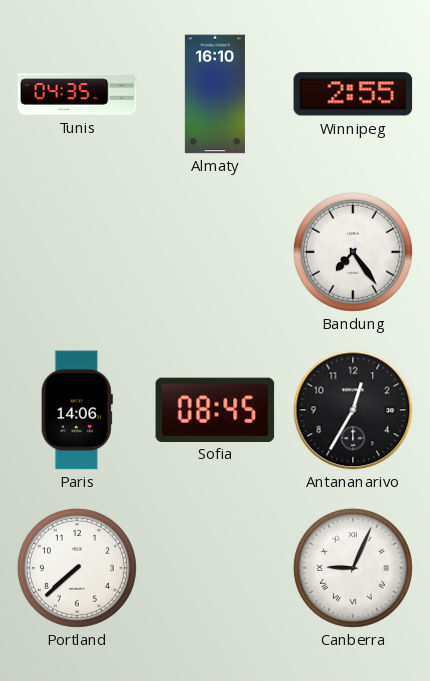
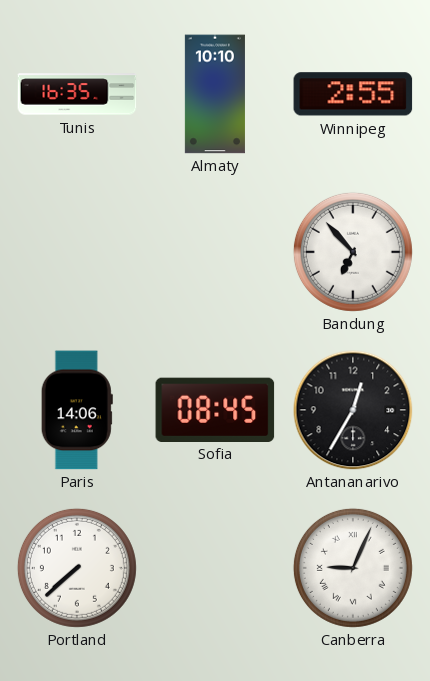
Tunis: 04:35 -> 16:35
Almaty: 16:10 -> 10:10
Bandung: 7:24 -> 6:53
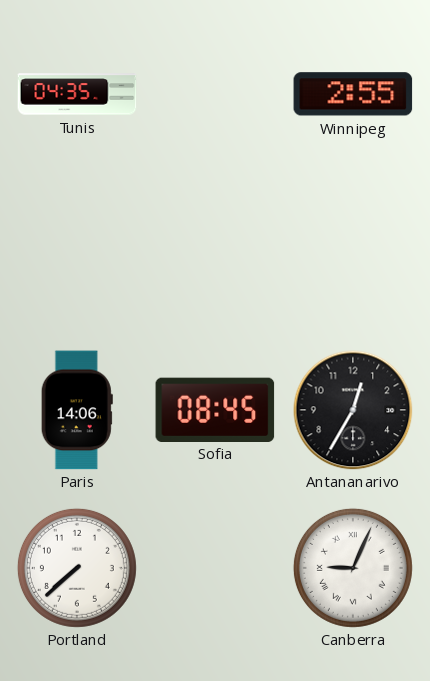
Tunis: 16:35 -> 04:35
Almaty: 10:10 -> none
Bandung: 6:53 -> none
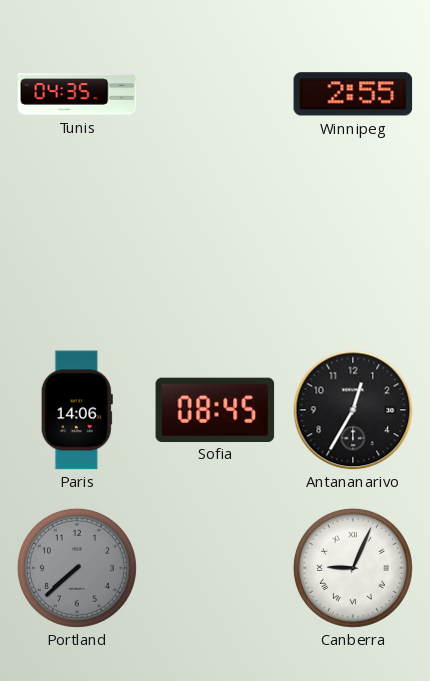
Portland dial: white -> grey
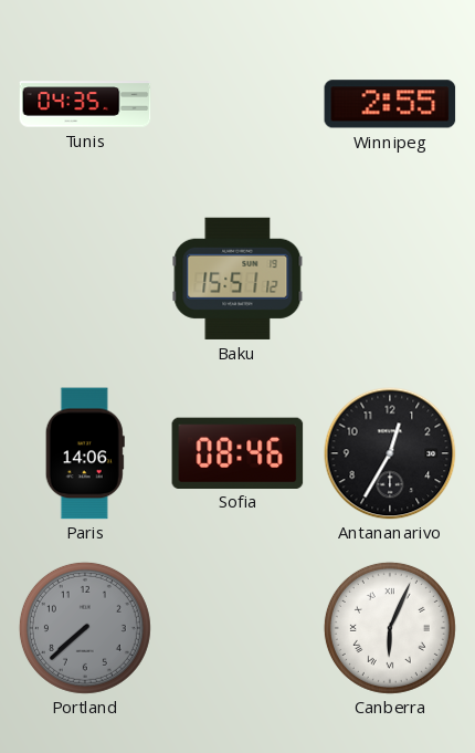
Baku: none -> 15:51
Sofia: 08:45 -> 08:46
Canberra: 9:04 -> 6:04
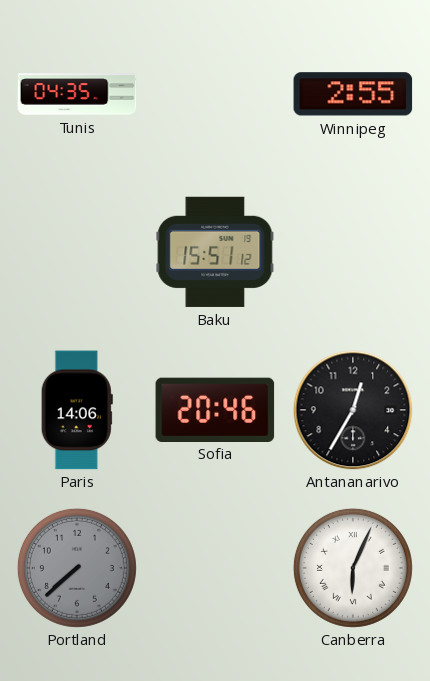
Sofia: 08:46 -> 20:46
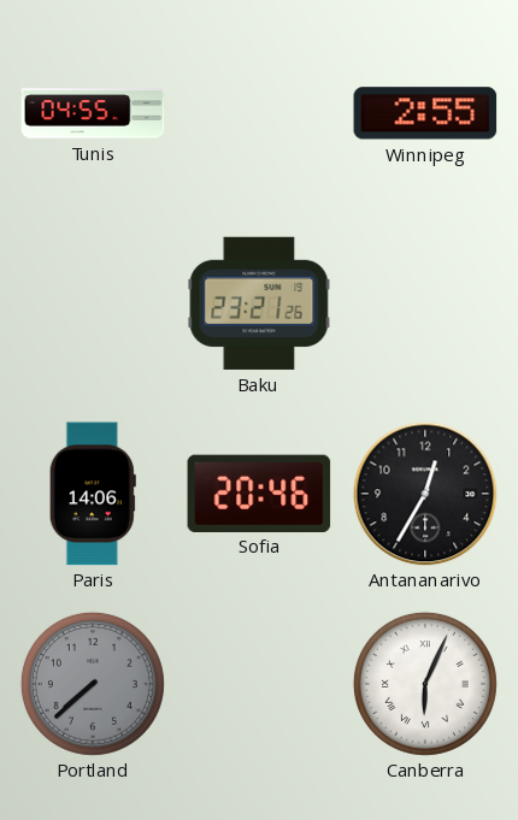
Tunis: 04:35 -> 04:55
Baku: 15:51 -> 23:21
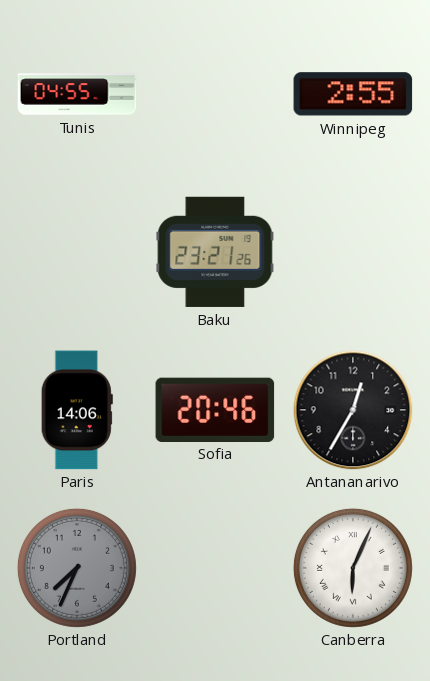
Portland: 7:38 -> 7:34
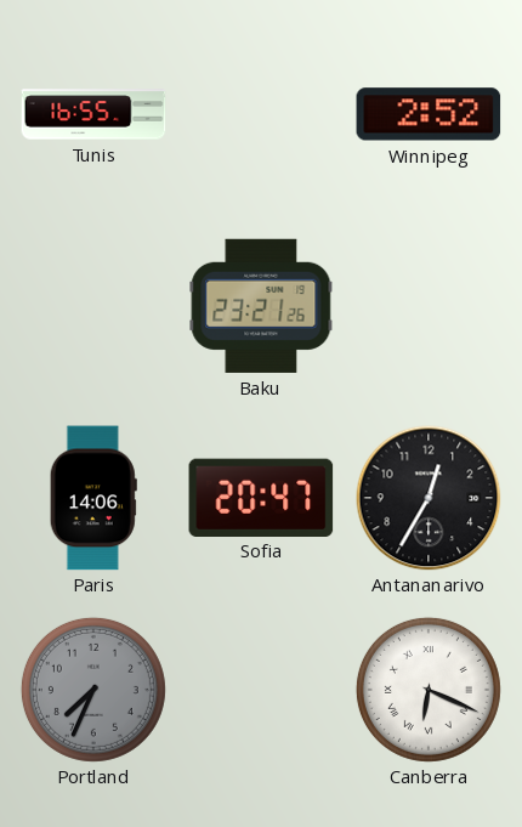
Tunis: 04:55 -> 16:55
Winnipeg: 2:55 -> 2:52
Sofia: 20:46 -> 20:47
Canberra: 6:04 -> 6:19
